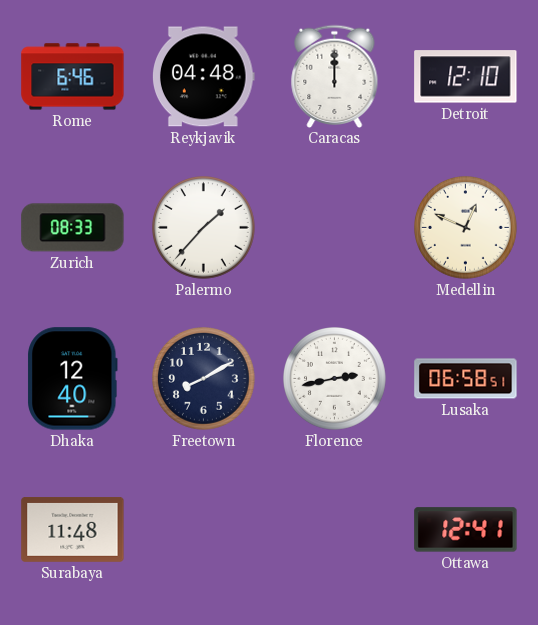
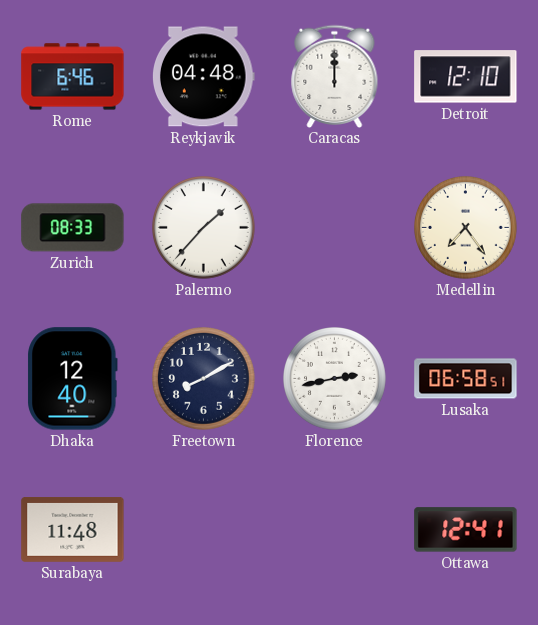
Medellin: 12:49 -> 7:24
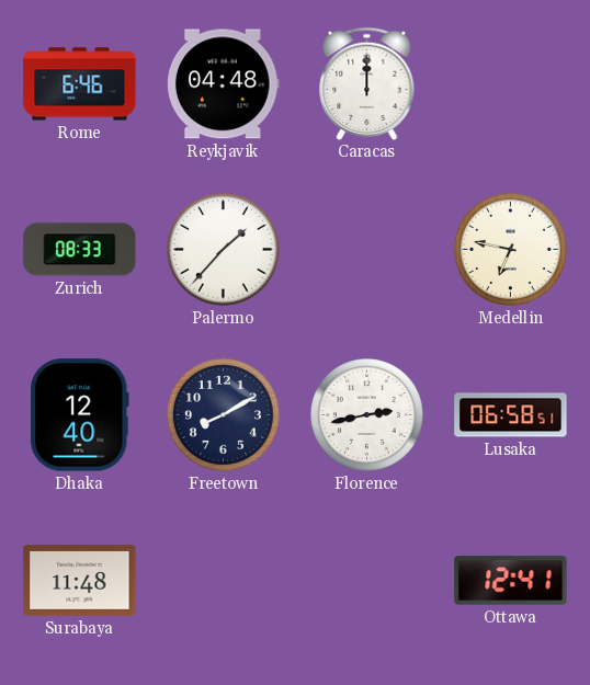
Detroit: 12:10 -> none
Medellin: 7:24 -> 6:47
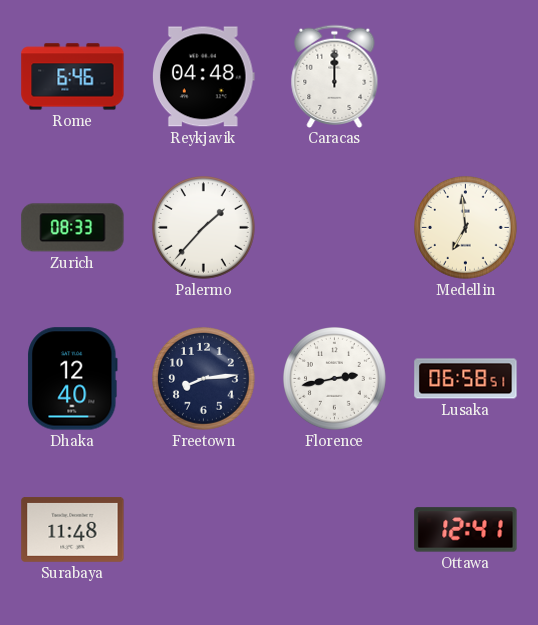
Medellin: 6:47 -> 6:59
Freetown: 8:10 -> 8:14
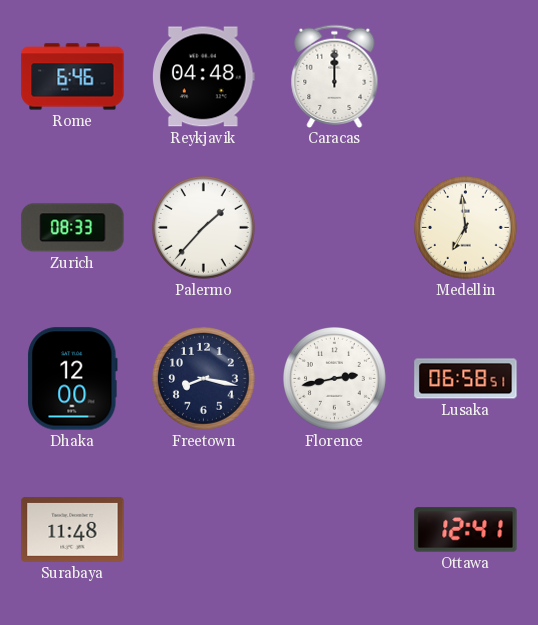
Dhaka: 12:40 -> 12:00
Freetown: 8:14 -> 8:17
